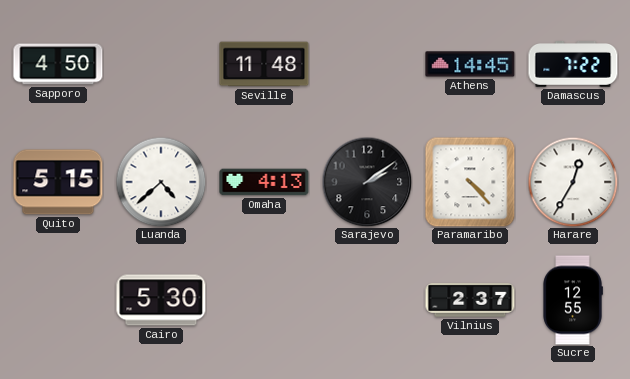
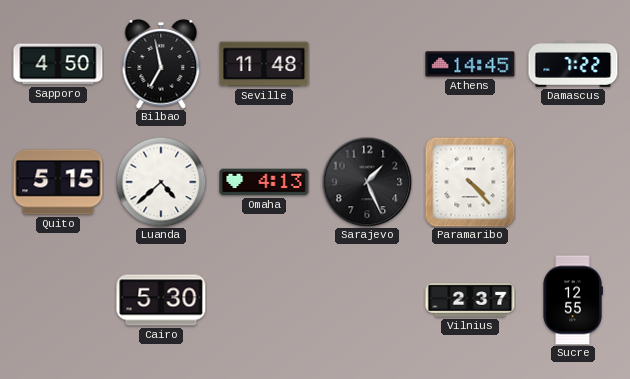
Bilbao: none -> 6:58
Sarajevo: 2:09 -> 1:26
Harare: 12:35 -> none
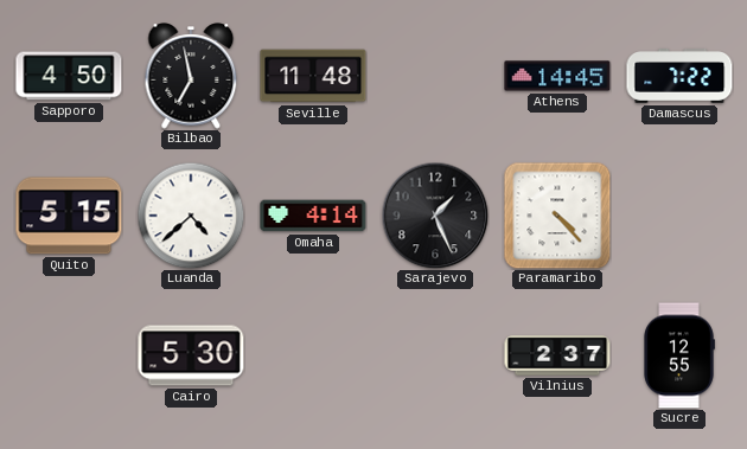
Omaha: 4:13 -> 4:14
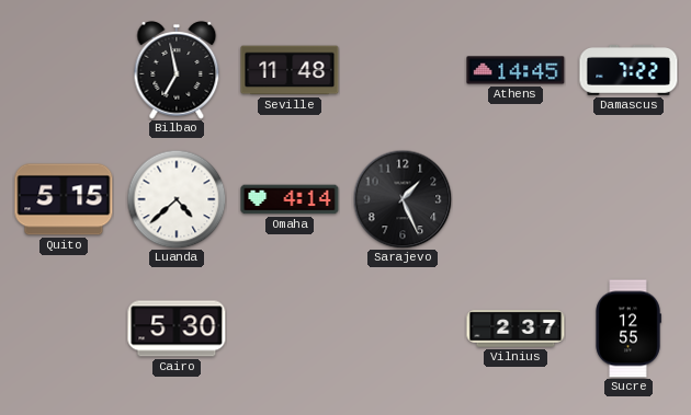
Sapporo: 4:50 -> none
Paramaribo: 4:23 -> none
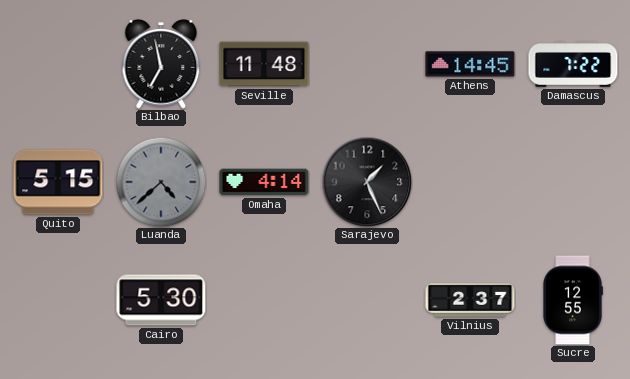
Luanda dial: white -> grey
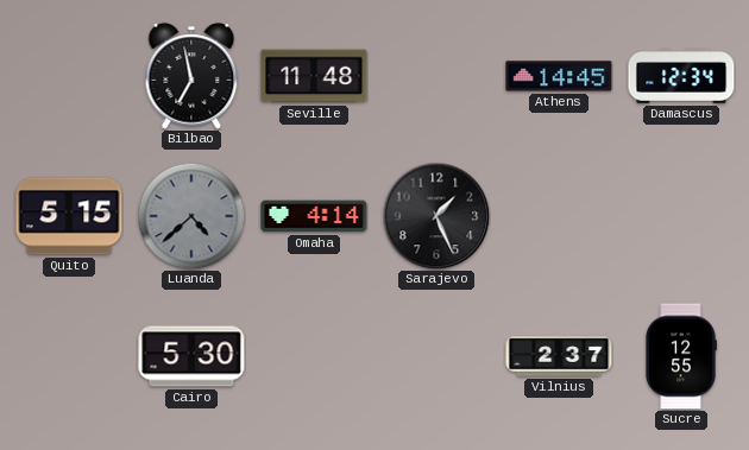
Damascus: 7:22 -> 12:34
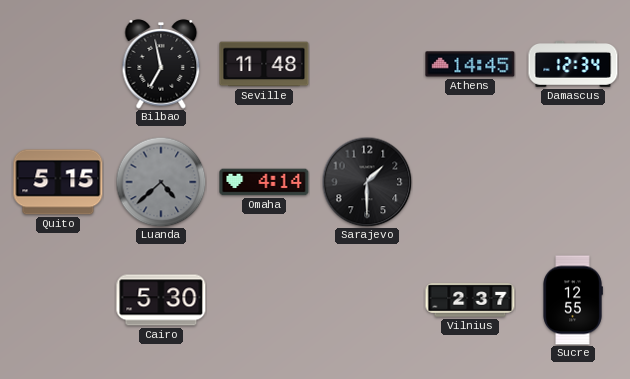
Sarajevo: 1:26 -> 1:30
